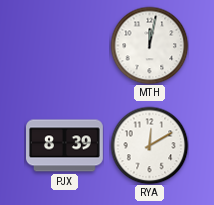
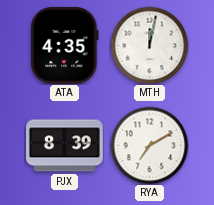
ATA: none -> 4:35
RYA: 12:10 -> 7:10
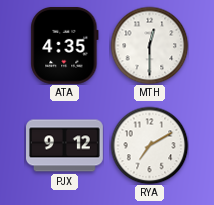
MTH: 12:02 -> 12:30
PJX: 8:39 -> 9:12
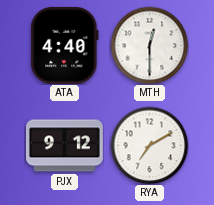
ATA: 4:35 -> 4:40
